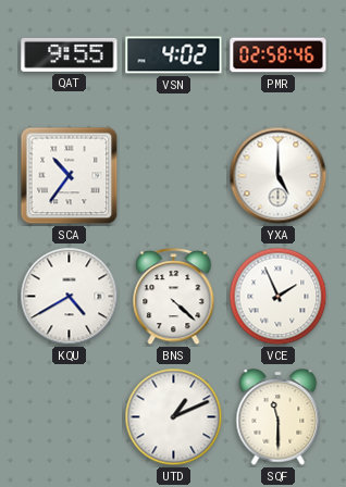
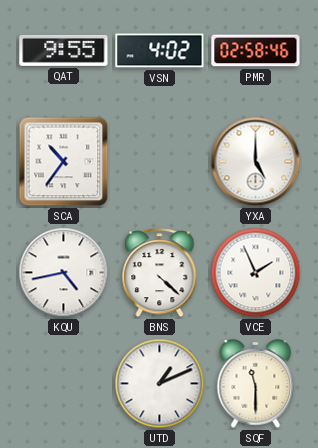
KQU: 4:40 -> 4:43
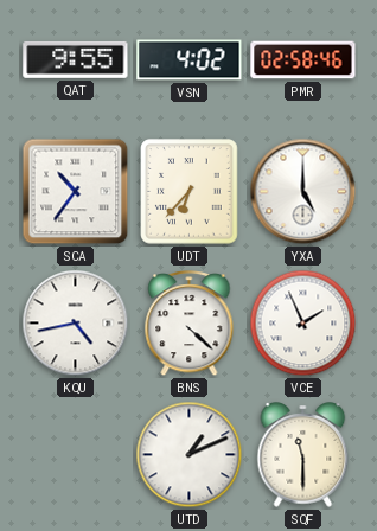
UDT: none -> 6:37
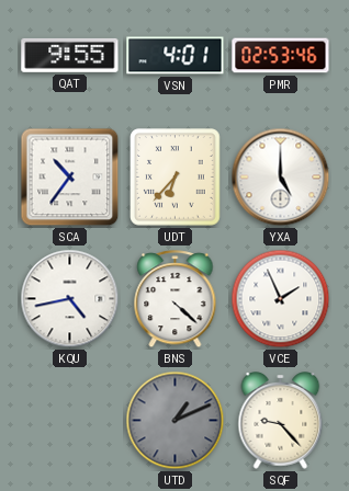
VSN: 4:02 -> 4:01
PMR: 02:58 -> 02:53
UTD dial: white -> grey
SQF: 11:30 -> 9:23
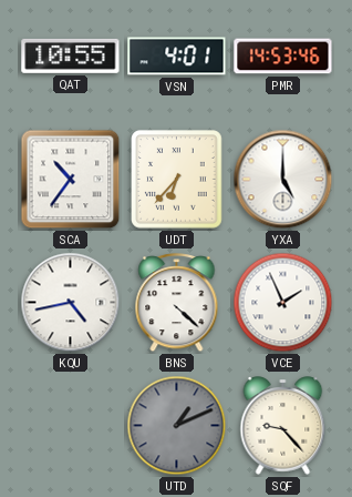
QAT: 9:55 -> 10:55
PMR: 02:53 -> 14:53
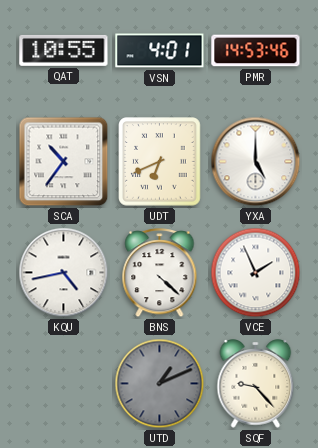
UDT: 6:37 -> 6:41
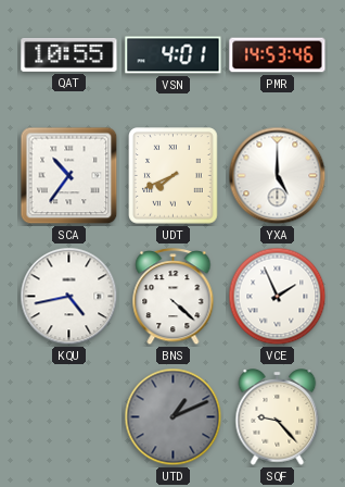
UDT: 6:41 -> 7:41
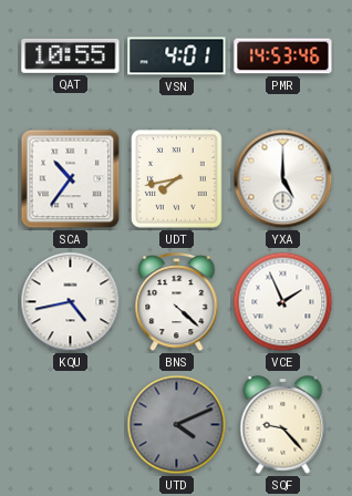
UDT: 7:41 -> 7:43
UTD: 1:11 -> 4:11
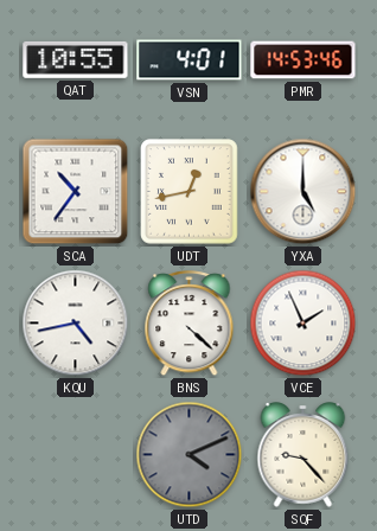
UDT: 7:43 -> 12:43
